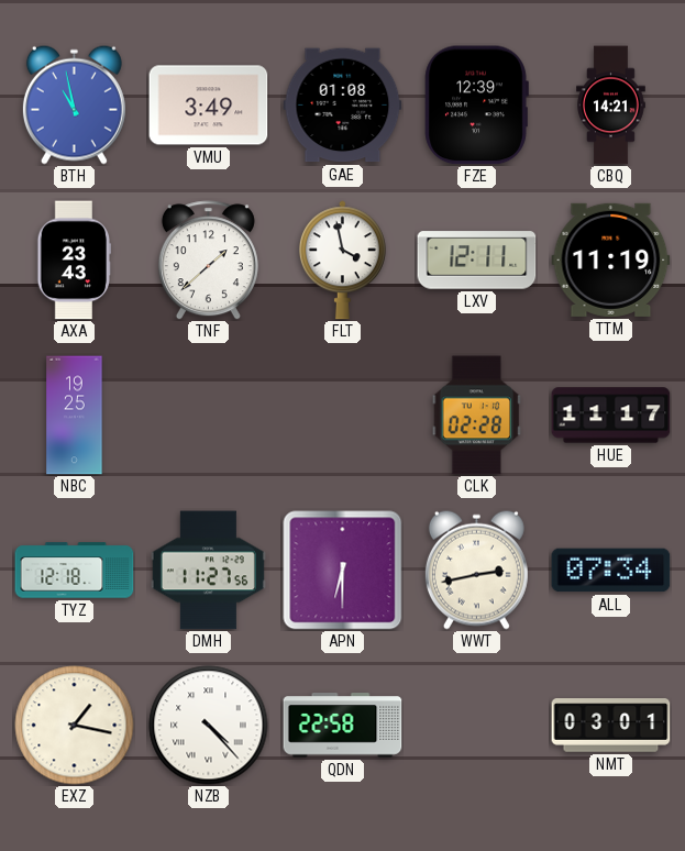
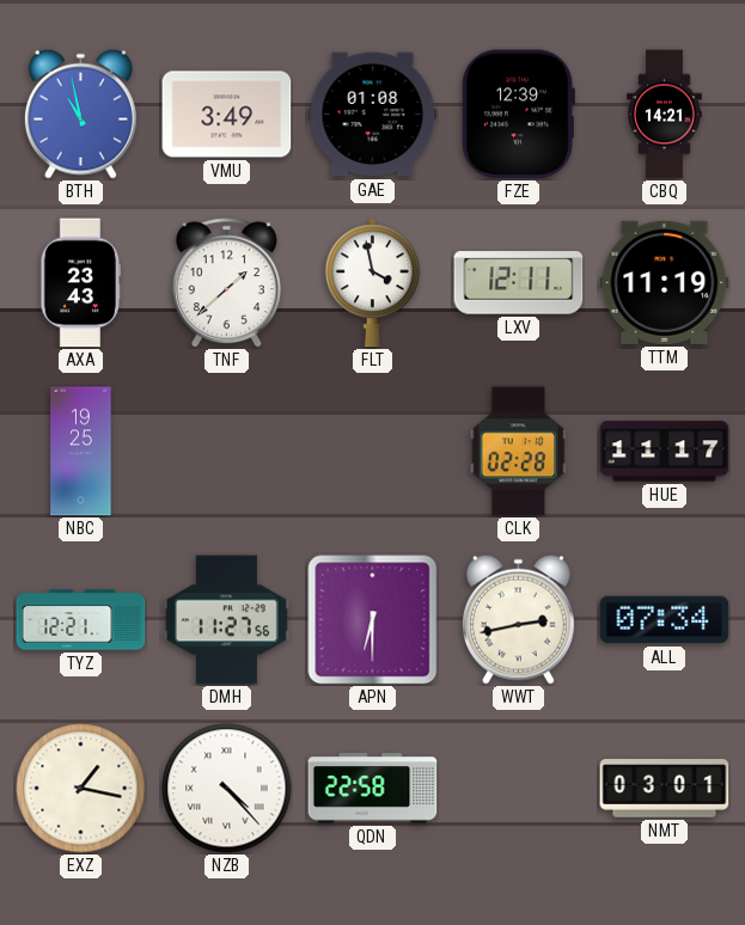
TYZ: 12:18 -> 12:21
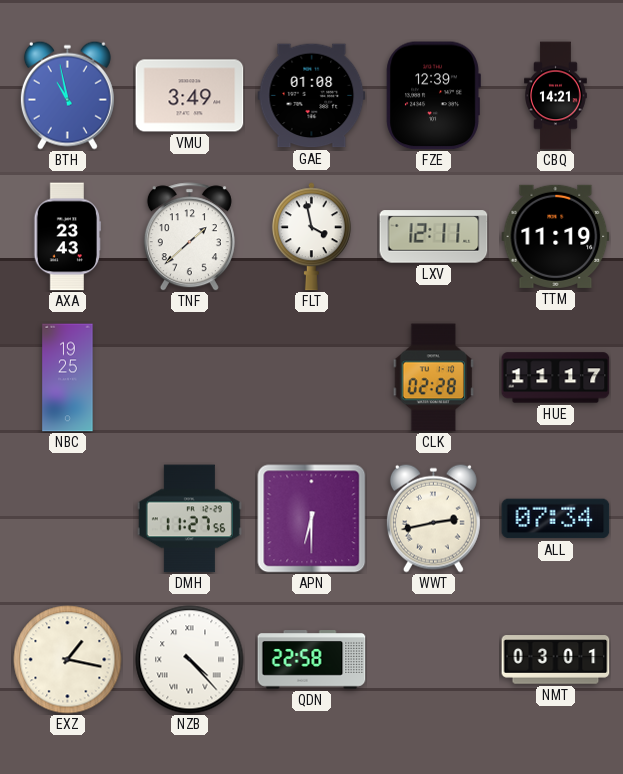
TYZ: 12:21 -> none
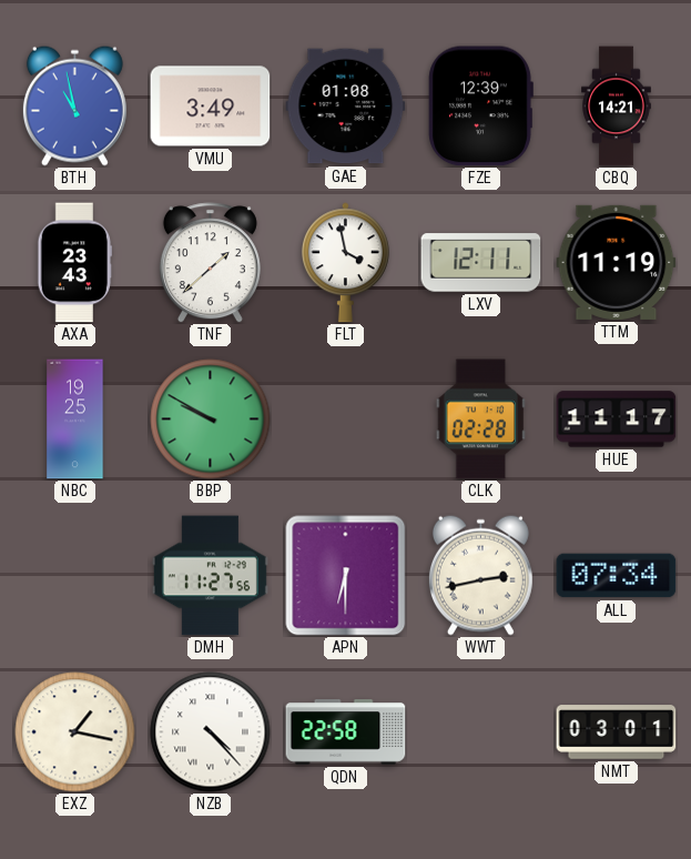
BBP: none -> 9:50
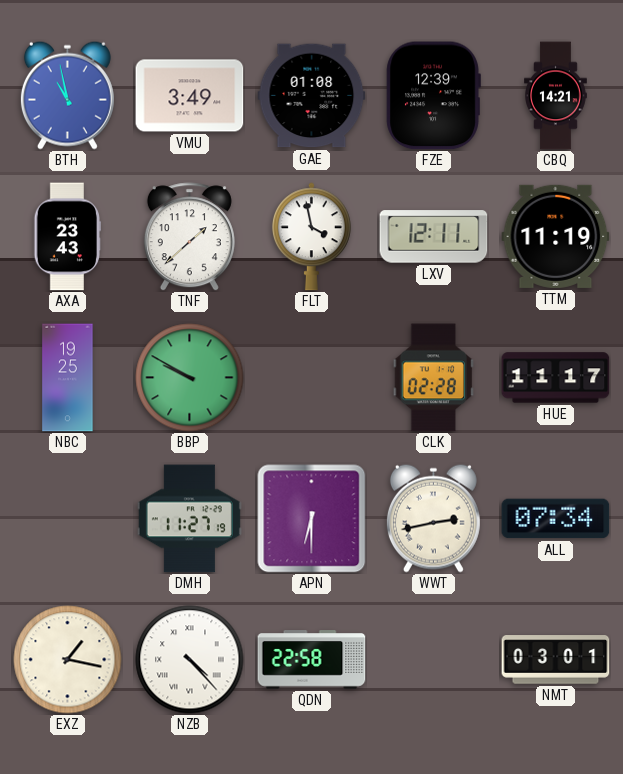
DMH: 11:27:56 -> 11:27:19
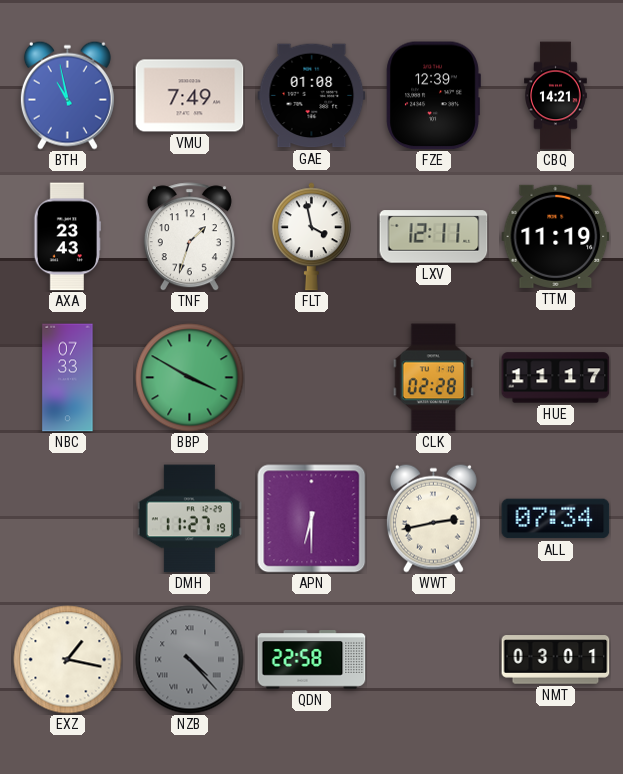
VMU: 3:49 -> 7:49
TNF: 1:38 -> 1:33
NBC: 19:25 -> 07:33
BBP: 9:50 -> 3:50
NZB dial: white -> grey
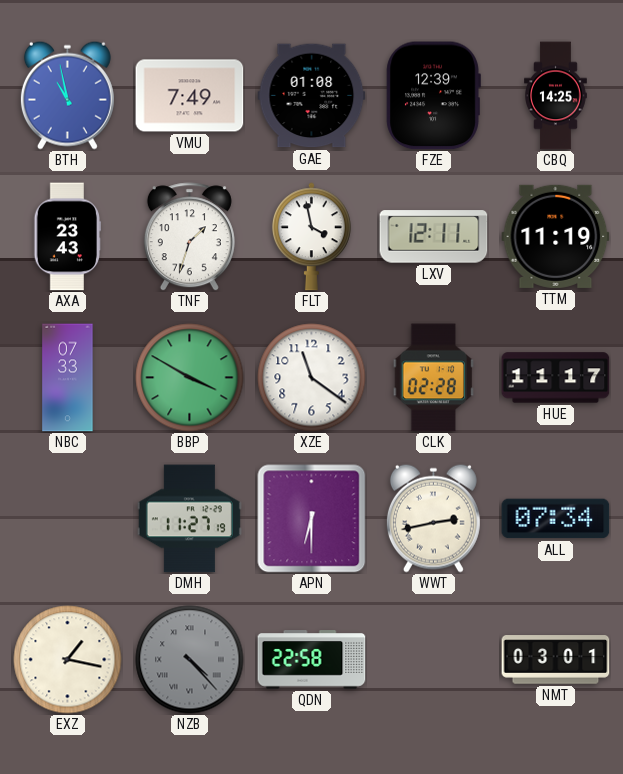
CBQ: 14:21 -> 14:25
XZE: none -> 11:21
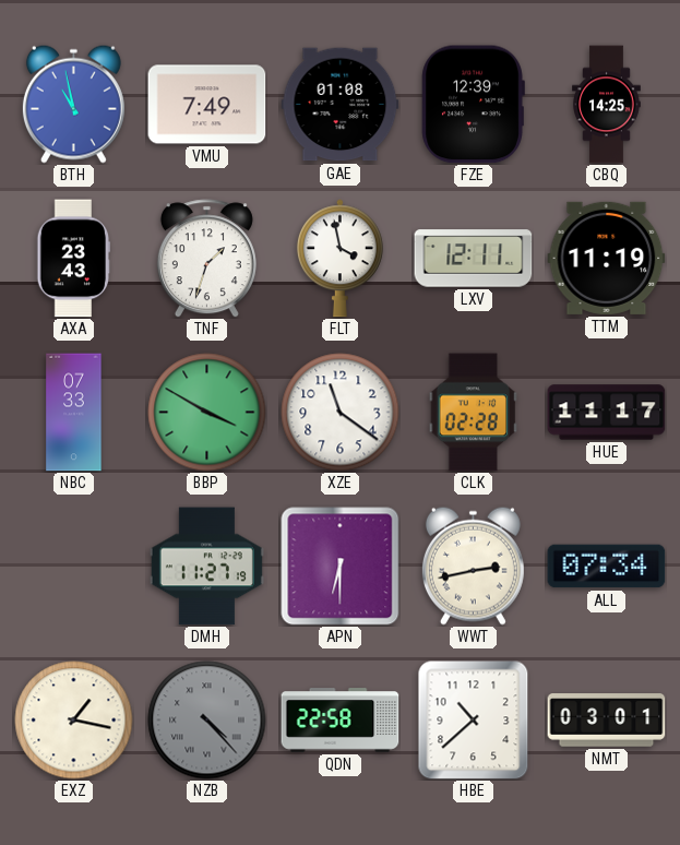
HBE: none -> 10:38
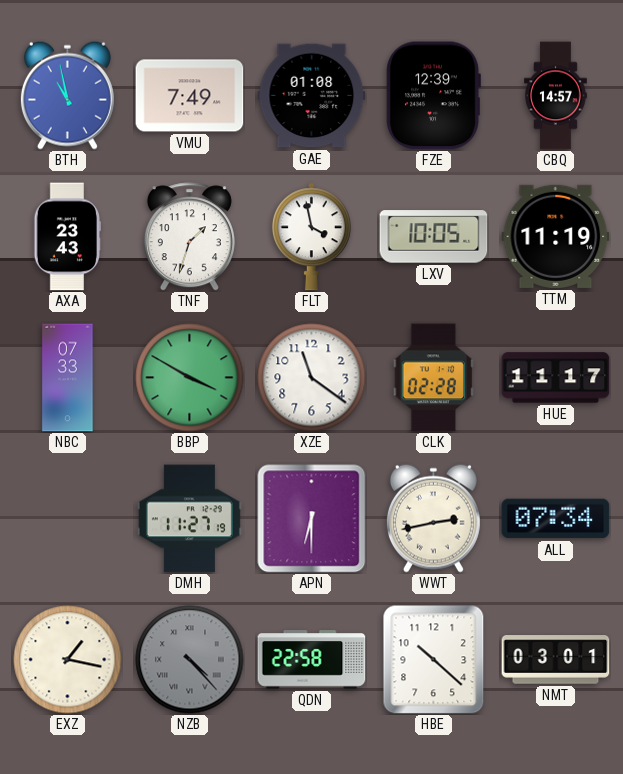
CBQ: 14:25 -> 14:57
LXV: 12:11 -> 10:05
HBE: 10:38 -> 10:22
